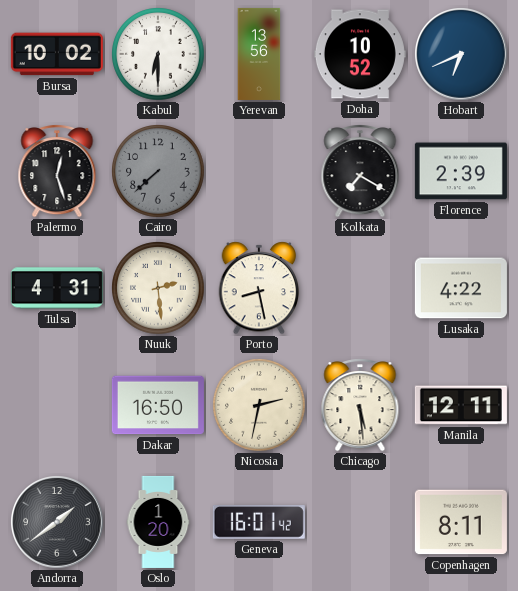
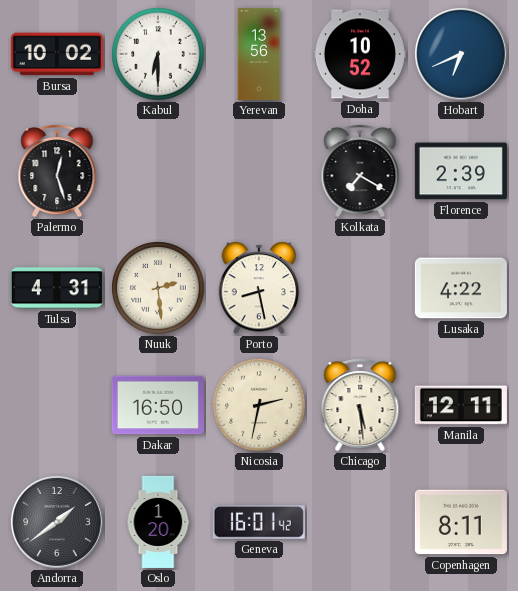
Cairo: 7:38 -> none
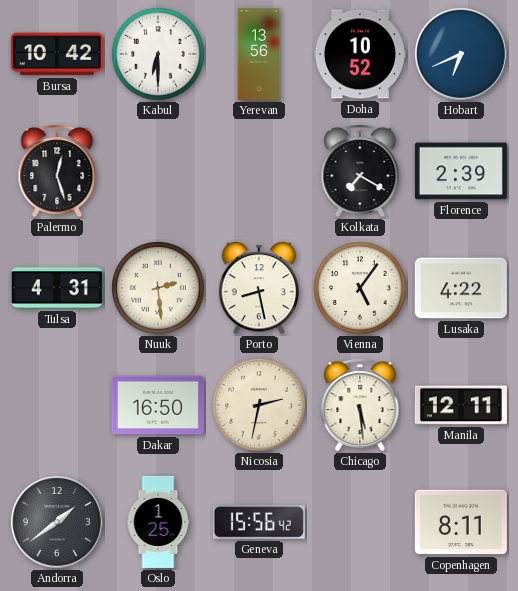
Bursa: 10:02 -> 10:42
Vienna: none -> 5:06
Oslo: 1:20 -> 1:25
Geneva: 16:01 -> 15:56
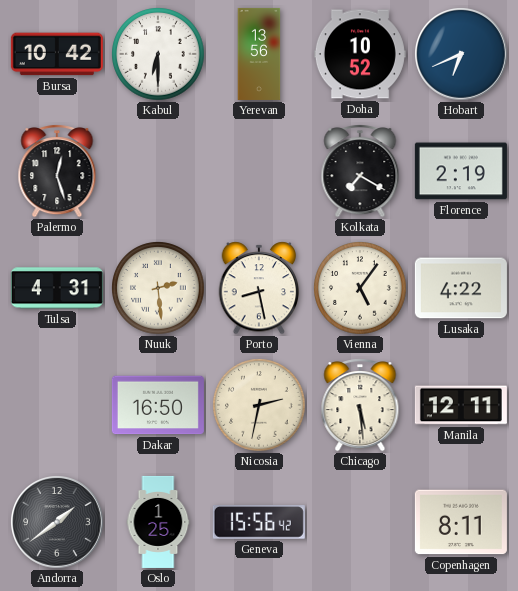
Florence: 2:39 -> 2:19
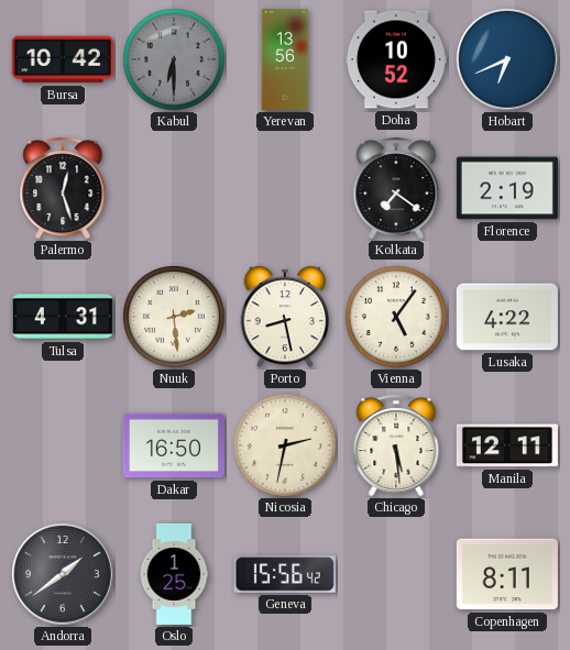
Kabul dial: white -> grey
Kolkata: 7:20 -> 7:21
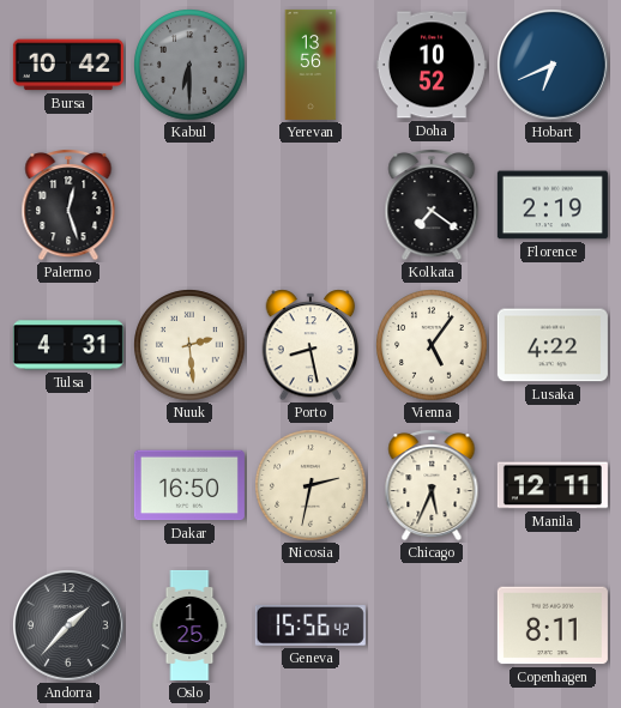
Chicago: 5:29 -> 5:34
Andorra: 1:39 -> 1:37
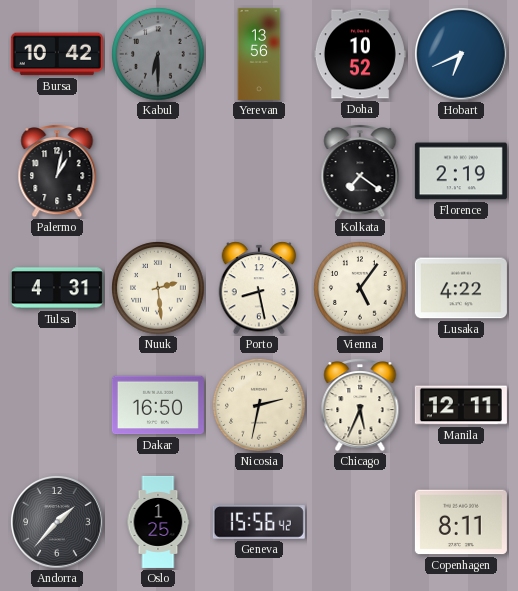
Palermo: 12:27 -> 1:02
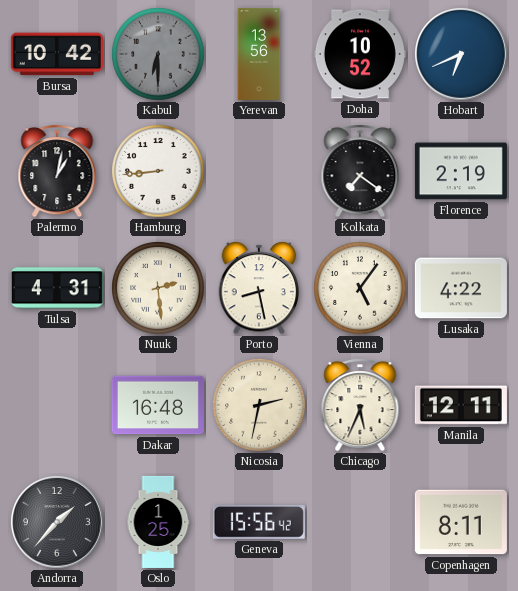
Hamburg: none -> 8:44
Dakar: 16:50 -> 16:48
